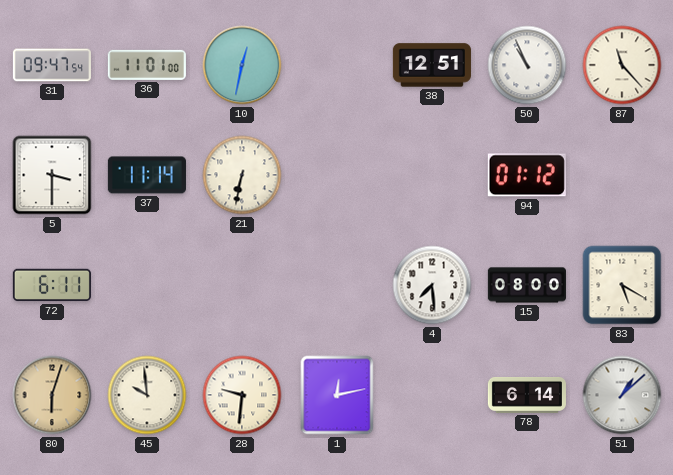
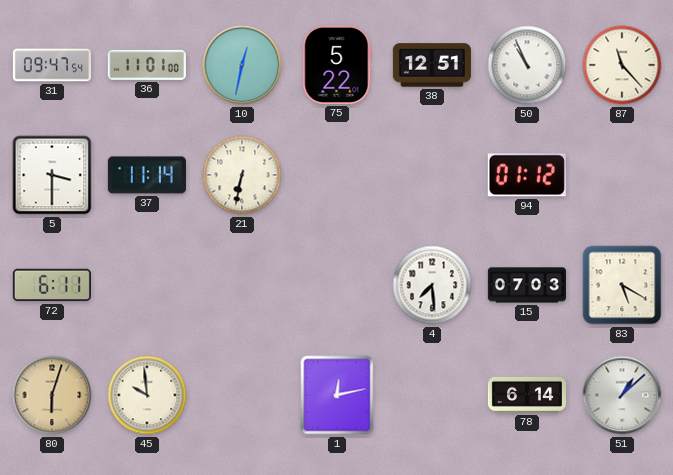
75: none -> 5:22
15: 08:00 -> 07:03
28: 9:31 -> none
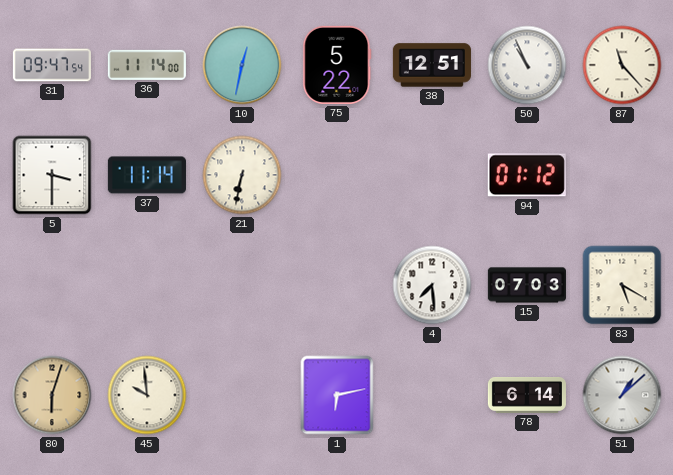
36: 11:01 -> 11:14
72: 6:11 -> none
1: 12:13 -> 6:13
